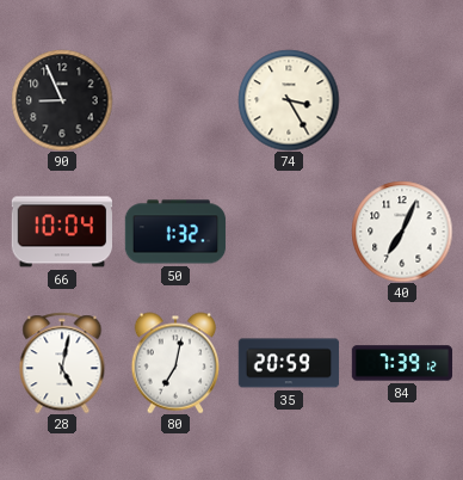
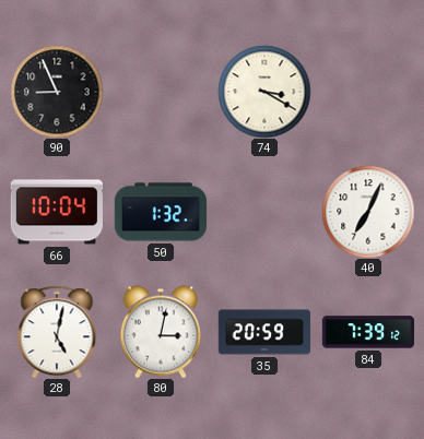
74: 3:25 -> 3:20
80: 7:02 -> 3:02
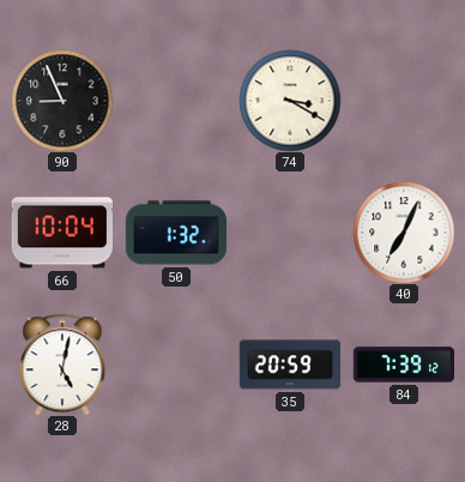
80: 3:02 -> none
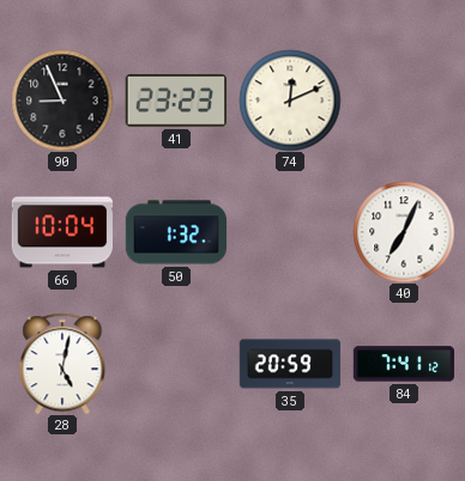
41: none -> 23:23
74: 3:20 -> 12:11
84: 7:39 -> 7:41
